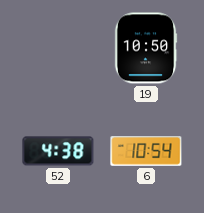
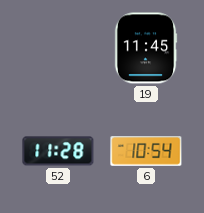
19: 10:50 -> 11:45
52: 4:38 -> 11:28
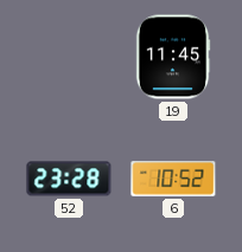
52: 11:28 -> 23:28
6: 10:54 -> 10:52
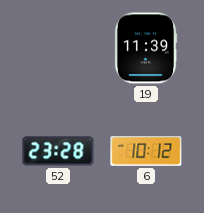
19: 11:45 -> 11:39
6: 10:52 -> 10:12
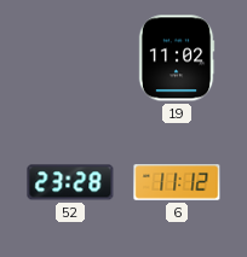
19: 11:39 -> 11:02
6: 10:12 -> 11:12
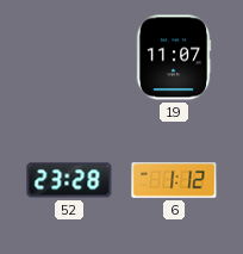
19: 11:02 -> 11:07
6: 11:12 -> 1:12
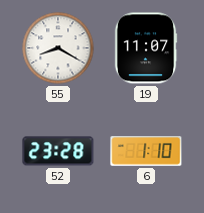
55: none -> 8:20
6: 1:12 -> 1:10
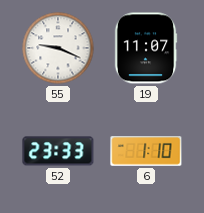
55: 8:20 -> 9:19
52: 23:28 -> 23:33
